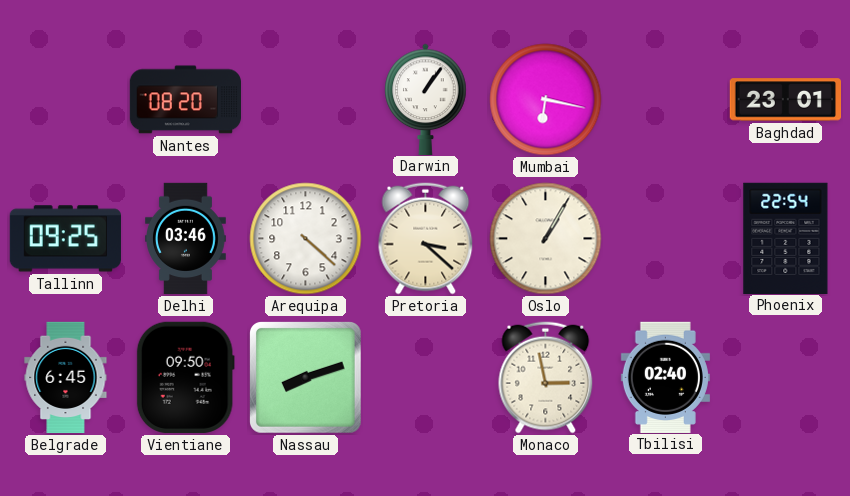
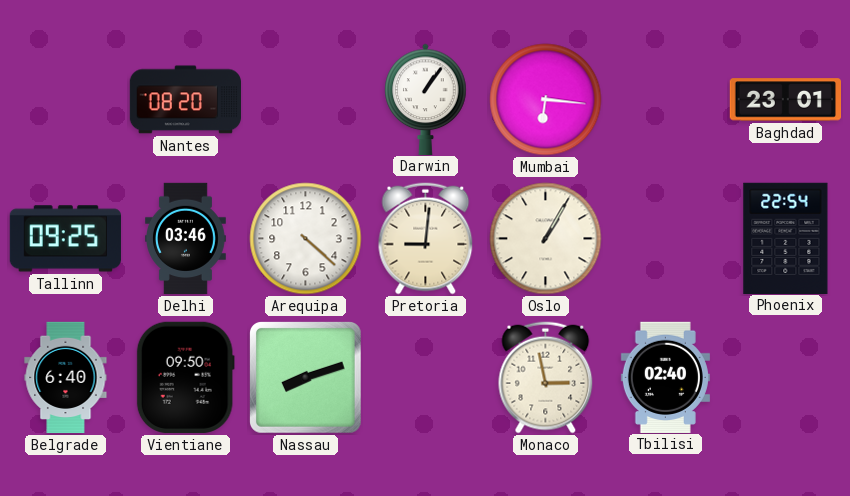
Mumbai: 6:17 -> 6:16
Pretoria: 3:22 -> 9:01
Belgrade: 6:45 -> 6:40
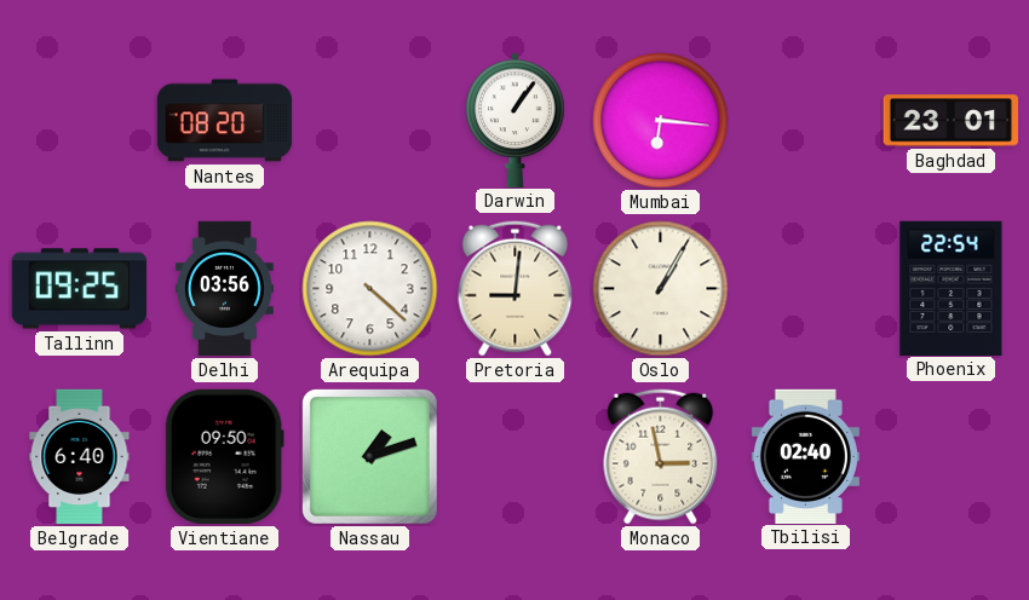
Delhi: 03:46 -> 03:56
Nassau: 8:12 -> 1:12
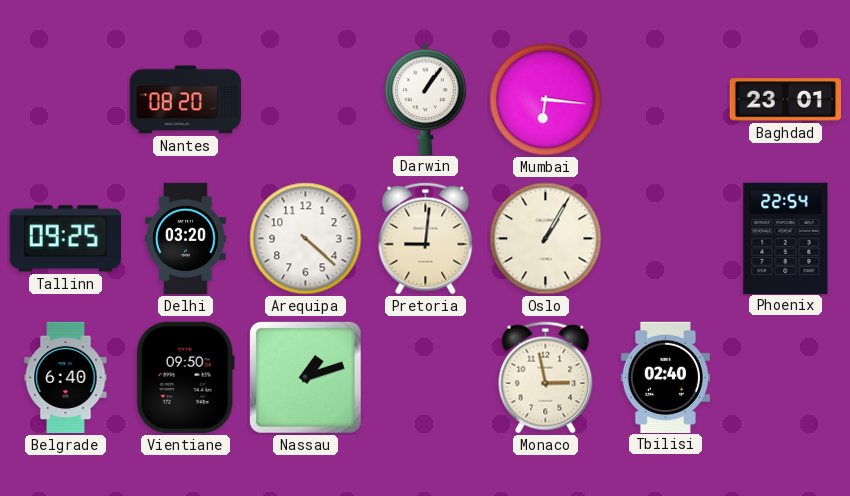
Delhi: 03:56 -> 03:20
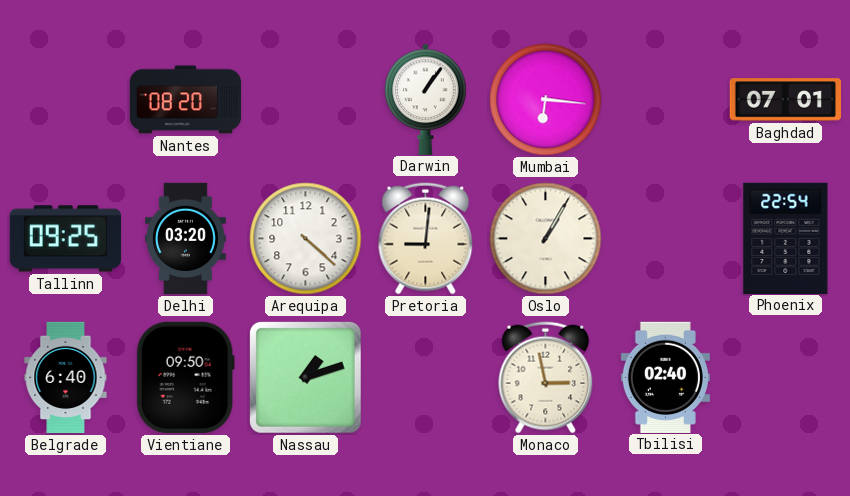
Baghdad: 23:01 -> 07:01
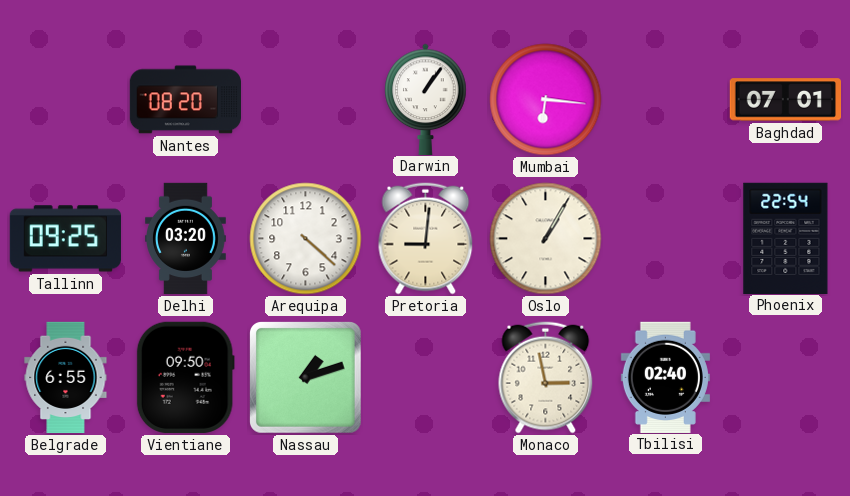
Belgrade: 6:40 -> 6:55
